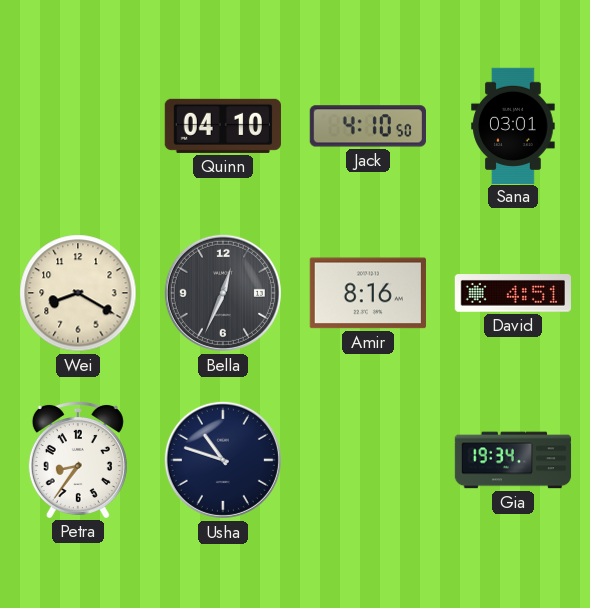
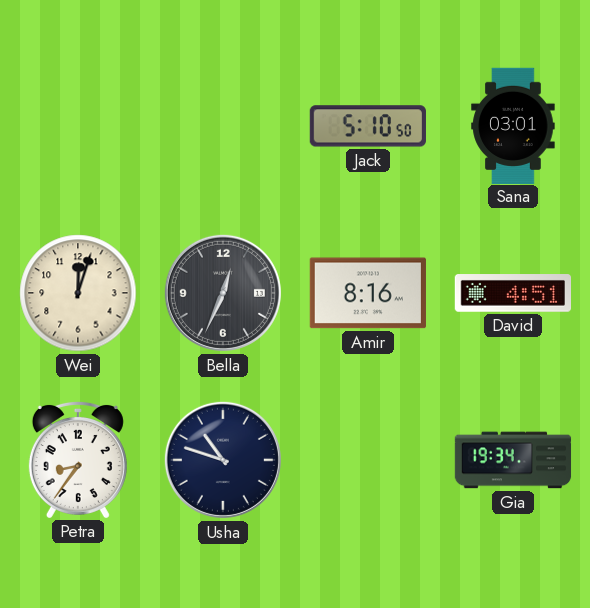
Quinn: 04:10 -> none
Jack: 4:10 -> 5:10
Wei: 8:20 -> 12:03
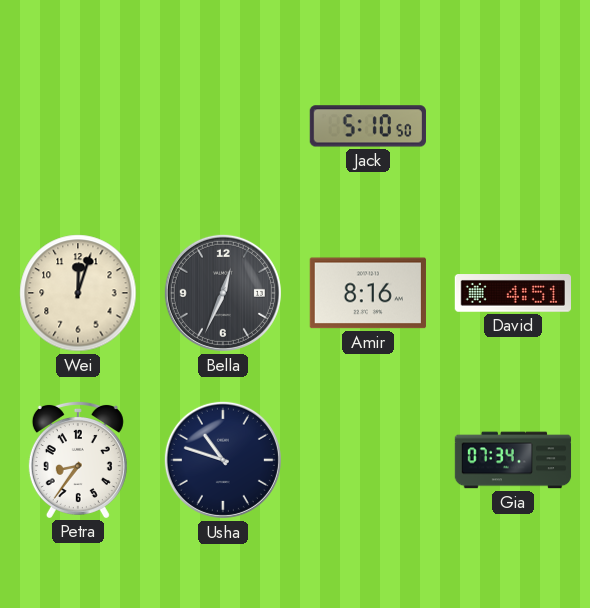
Sana: 03:01 -> none
Gia: 19:34 -> 07:34
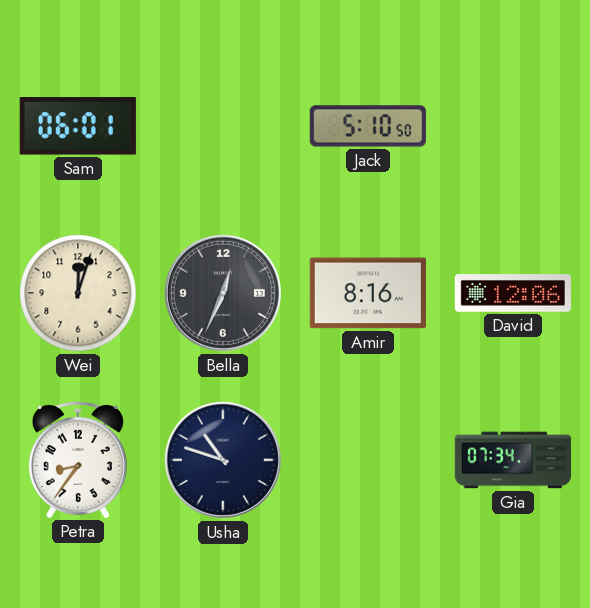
Sam: none -> 06:01
David: 4:51 -> 12:06
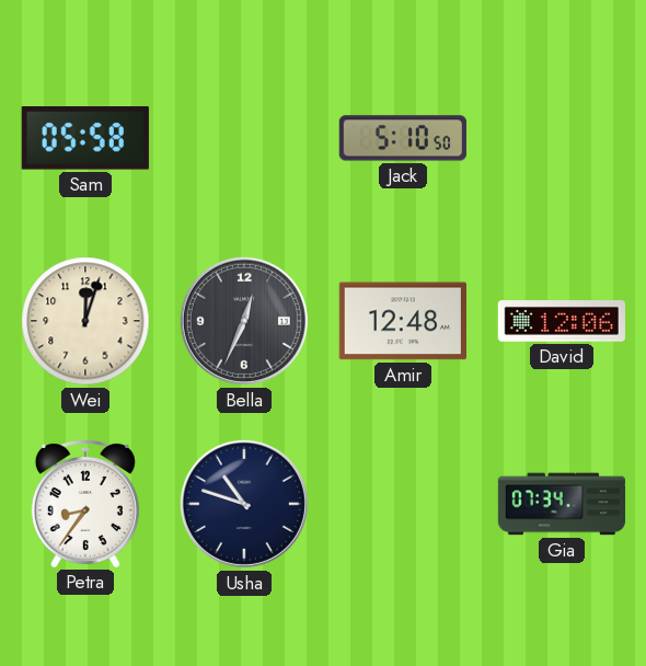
Sam: 06:01 -> 05:58
Amir: 8:16 -> 12:48
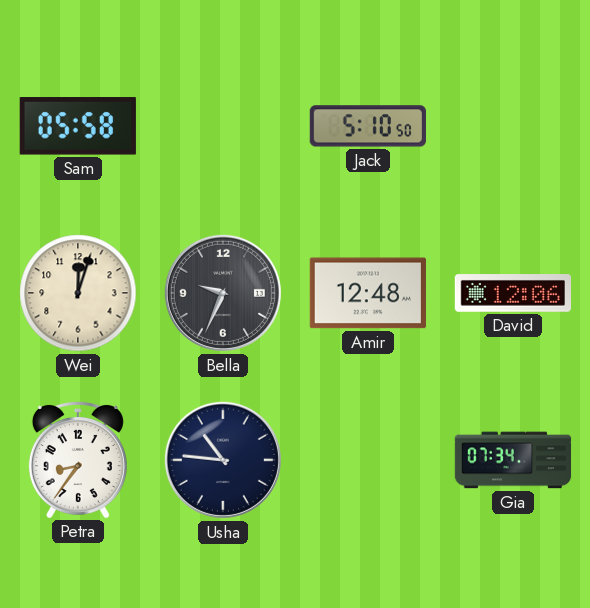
Bella: 12:34 -> 9:34
Usha: 10:48 -> 10:46
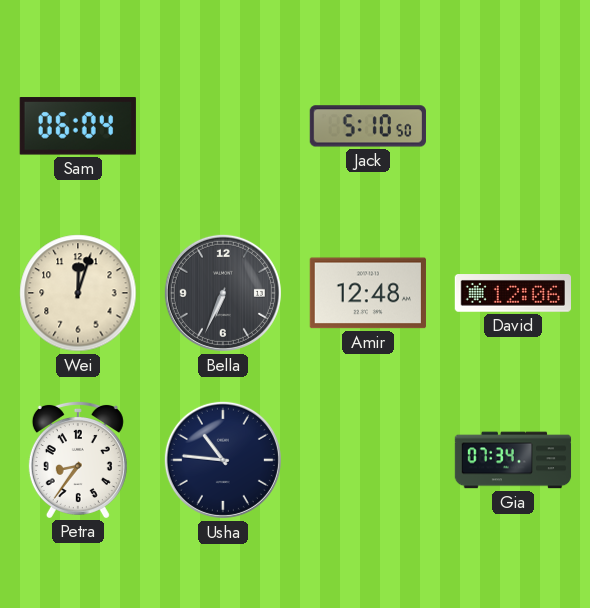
Sam: 05:58 -> 06:04
Bella: 9:34 -> 6:34
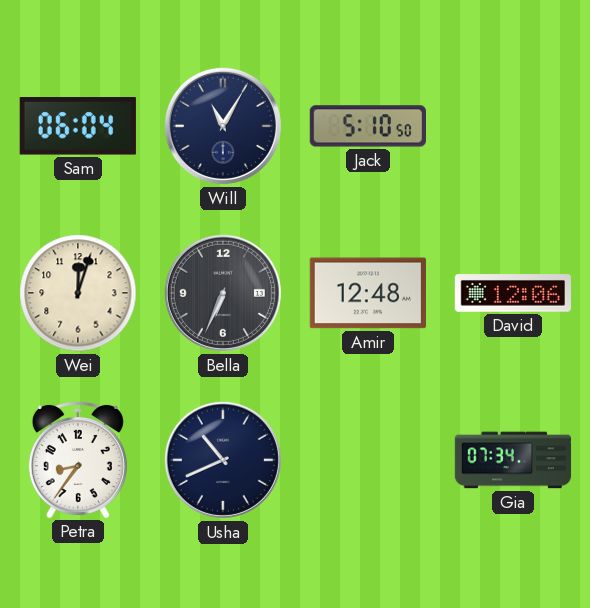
Will: none -> 11:05
Usha: 10:46 -> 10:41
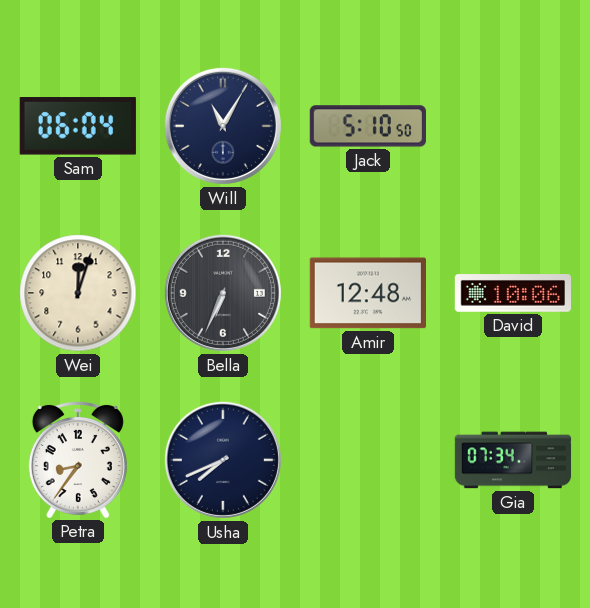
David: 12:06 -> 10:06
Usha: 10:41 -> 7:41
